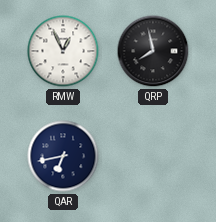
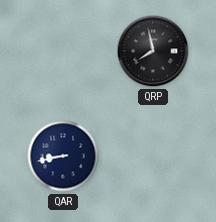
RMW: 12:56 -> none
QAR: 6:43 -> 8:43
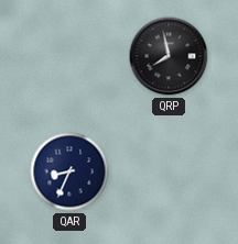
QAR: 8:43 -> 8:34
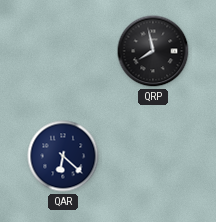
QAR: 8:34 -> 6:22
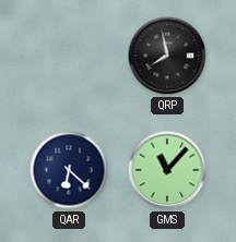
GMS: none -> 11:07
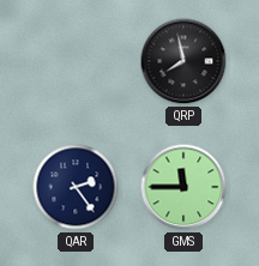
QAR: 6:22 -> 2:24
GMS: 11:07 -> 11:45
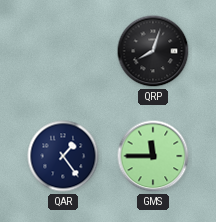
QRP: 7:58 -> 8:03
QAR: 2:24 -> 1:24
